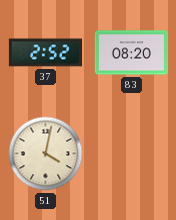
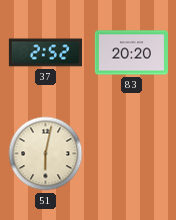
83: 08:20 -> 20:20
51: 4:02 -> 6:02
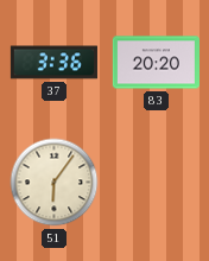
37: 2:52 -> 3:36
51: 6:02 -> 6:06
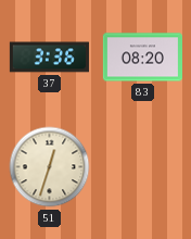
83: 20:20 -> 08:20
51: 6:06 -> 12:33
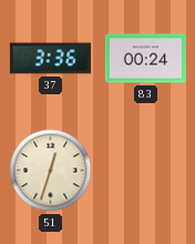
83: 08:20 -> 00:24
